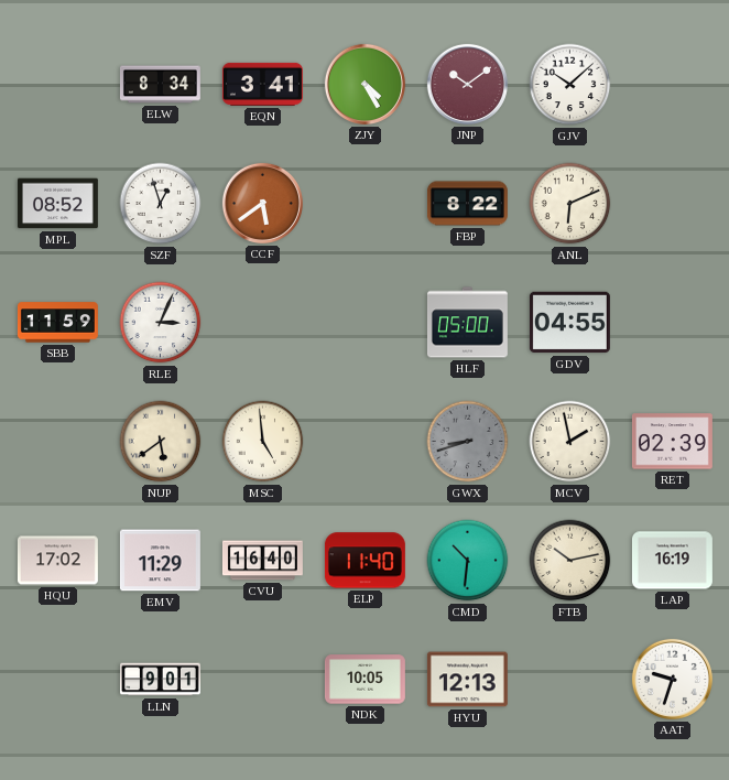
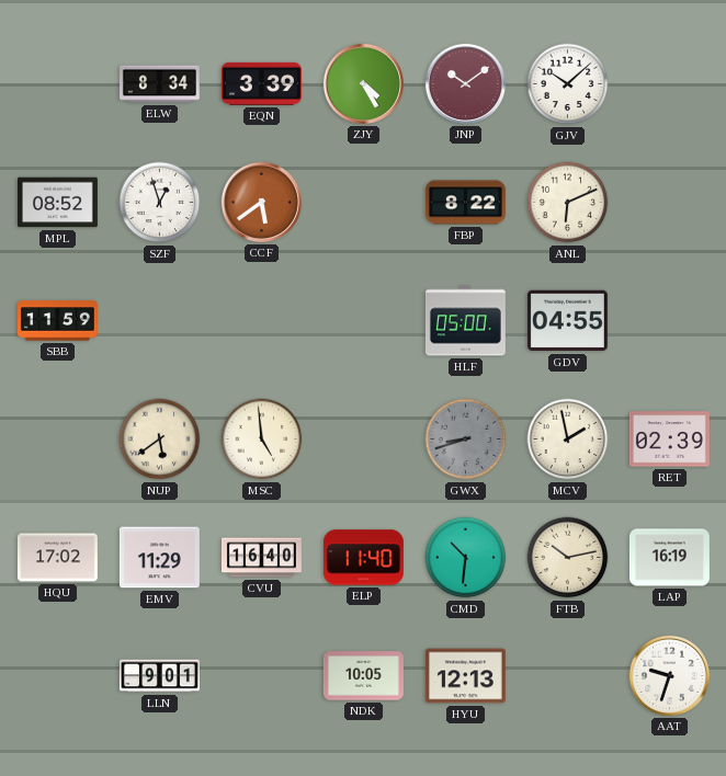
EQN: 3:41 -> 3:39
RLE: 3:04 -> none
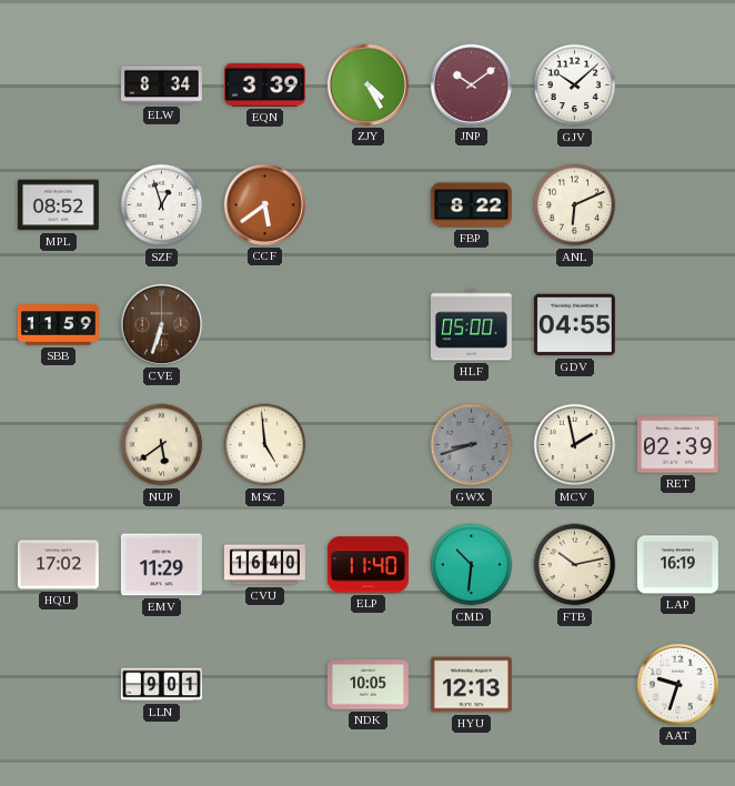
CVE: none -> 6:33
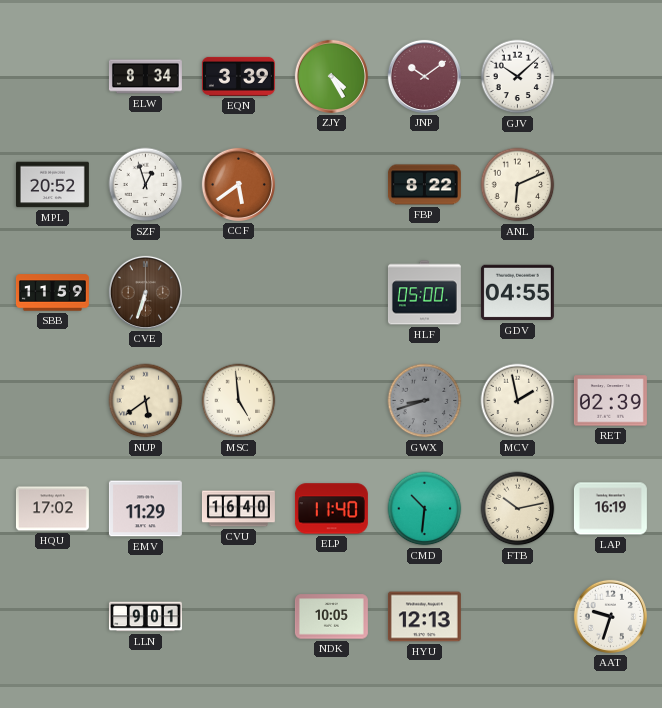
MPL: 08:52 -> 20:52
